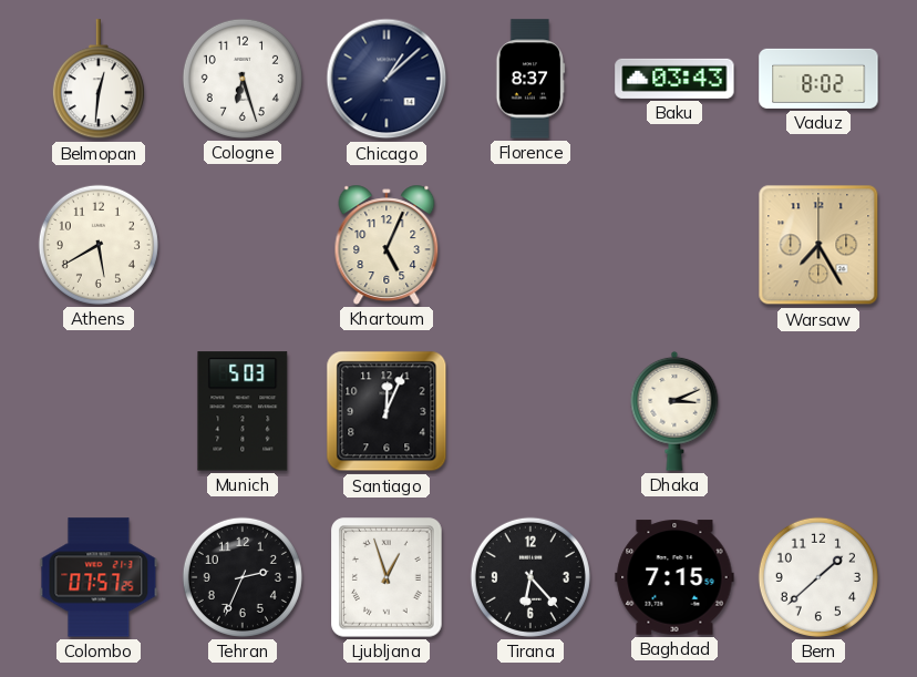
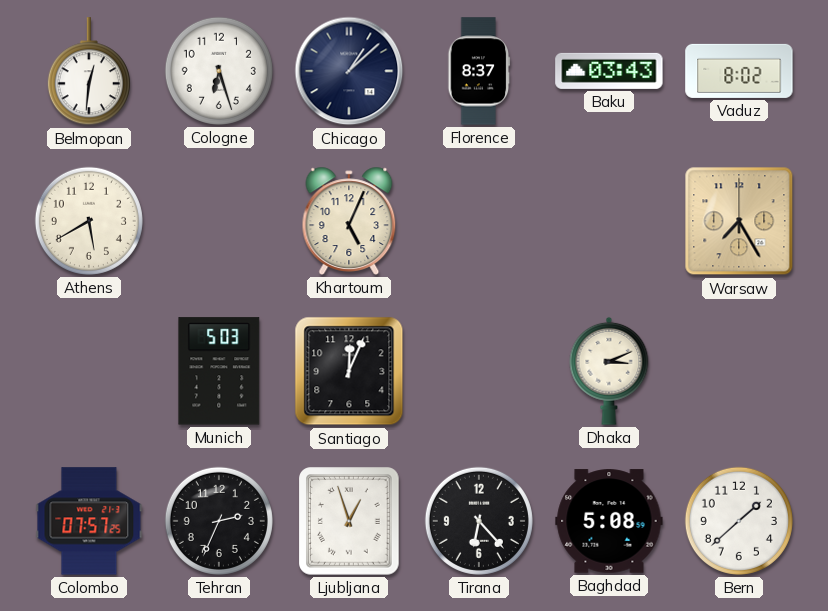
Baghdad: 7:15 -> 5:08
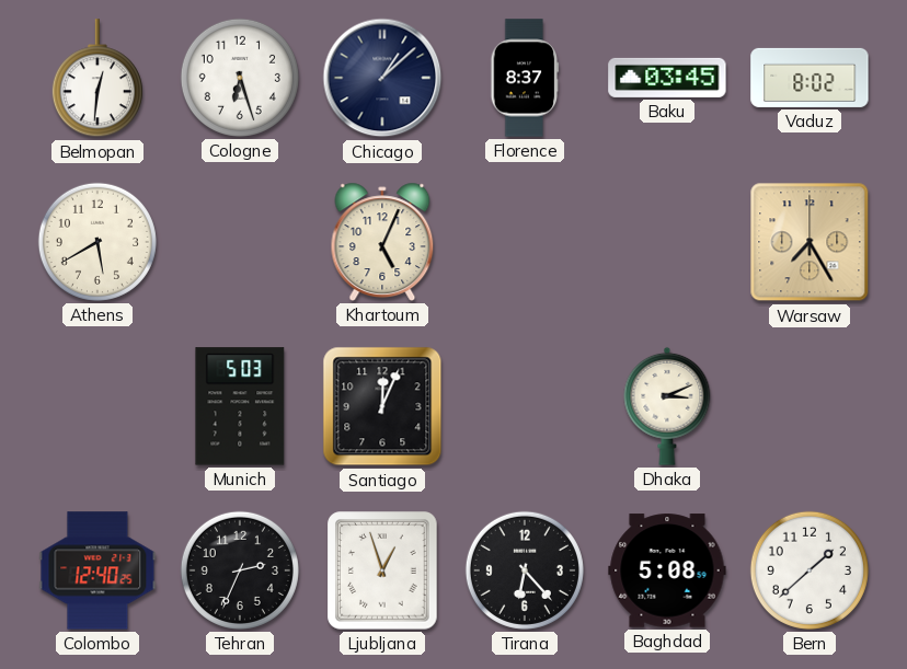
Baku: 03:43 -> 03:45
Colombo: 07:57 -> 12:40
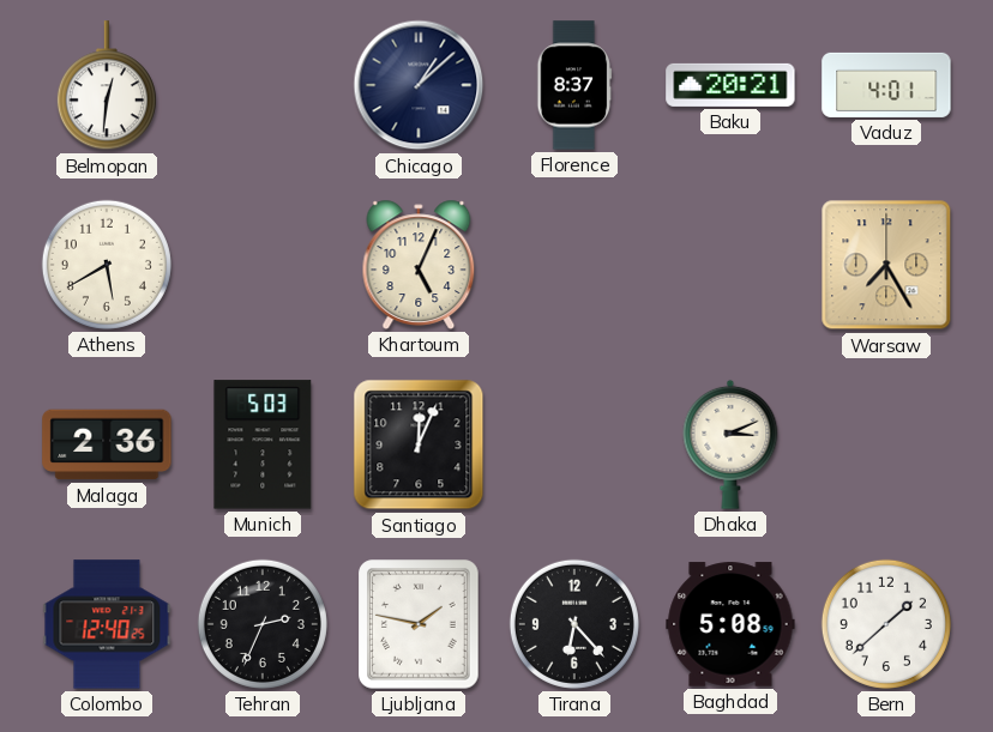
Cologne: 6:27 -> none
Baku: 03:45 -> 20:21
Vaduz: 8:02 -> 4:01
Malaga: none -> 2:36
Ljubljana: 12:57 -> 1:47
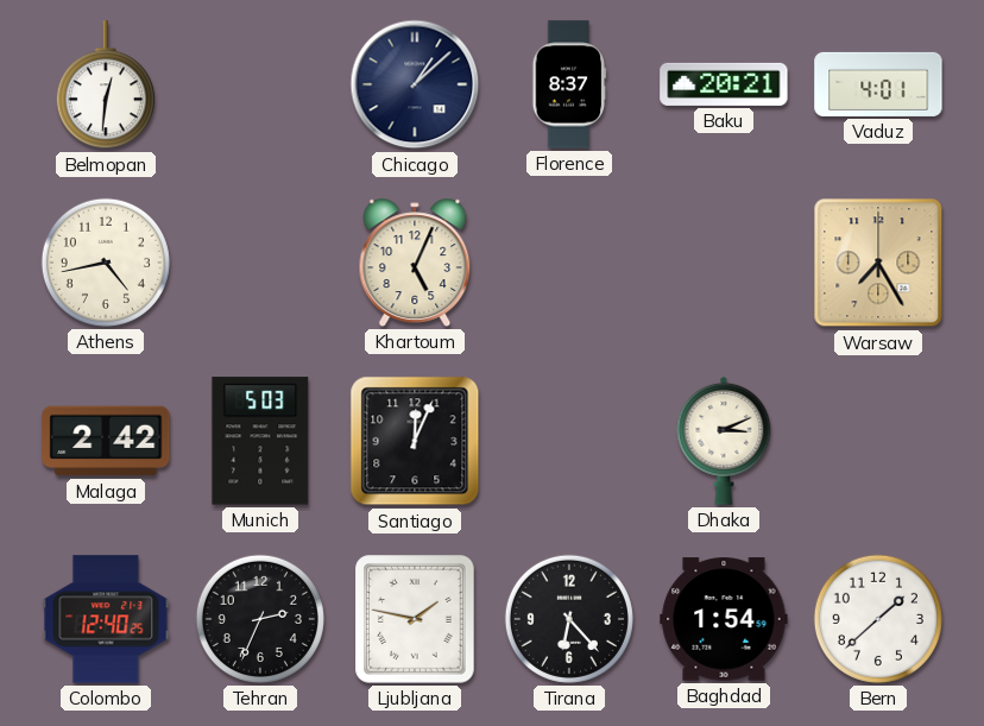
Athens: 5:40 -> 4:43
Malaga: 2:36 -> 2:42
Baghdad: 5:08 -> 1:54
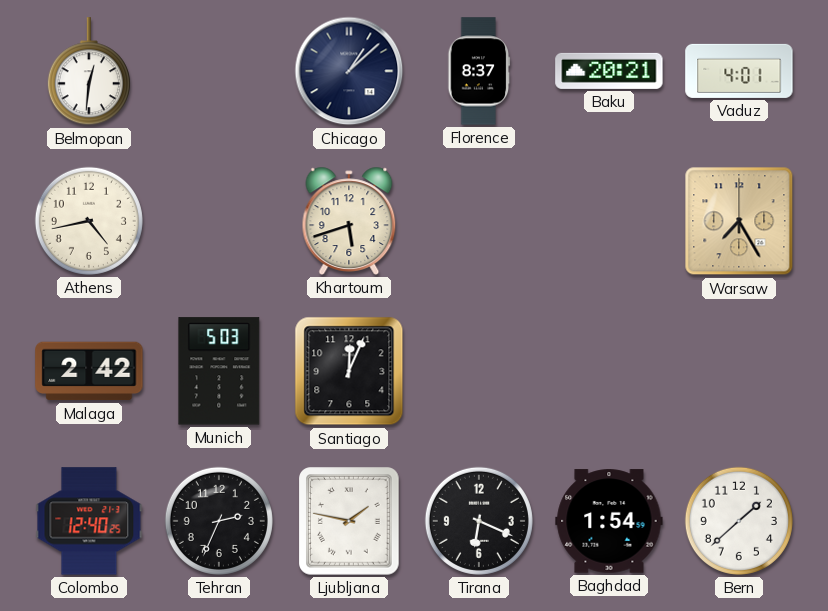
Khartoum: 5:04 -> 5:42
Dhaka: 3:11 -> none
Tirana: 6:23 -> 6:19
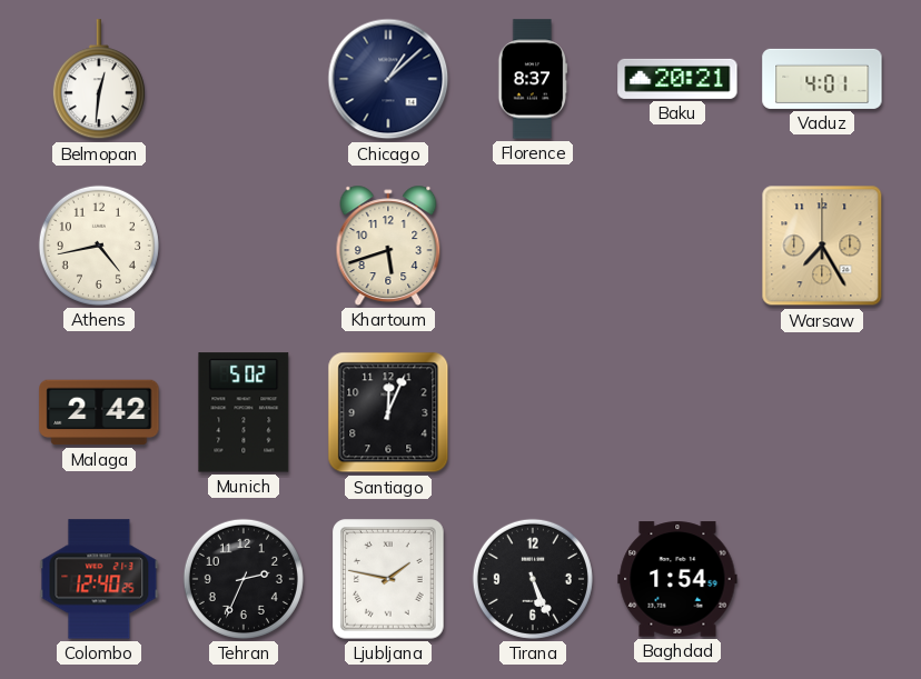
Munich: 5:03 -> 5:02
Tirana: 6:19 -> 5:26
Bern: 1:38 -> none
